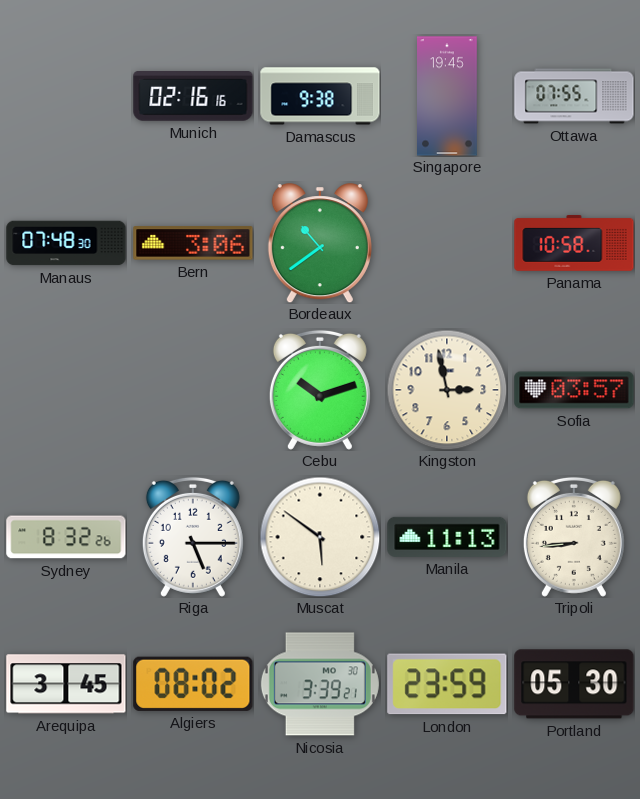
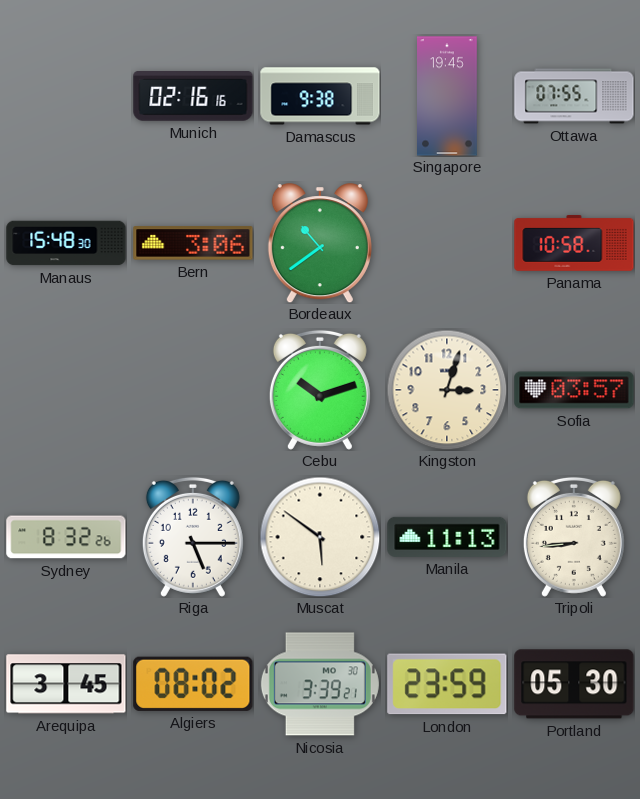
Manaus: 07:48 -> 15:48
Kingston: 2:58 -> 3:03
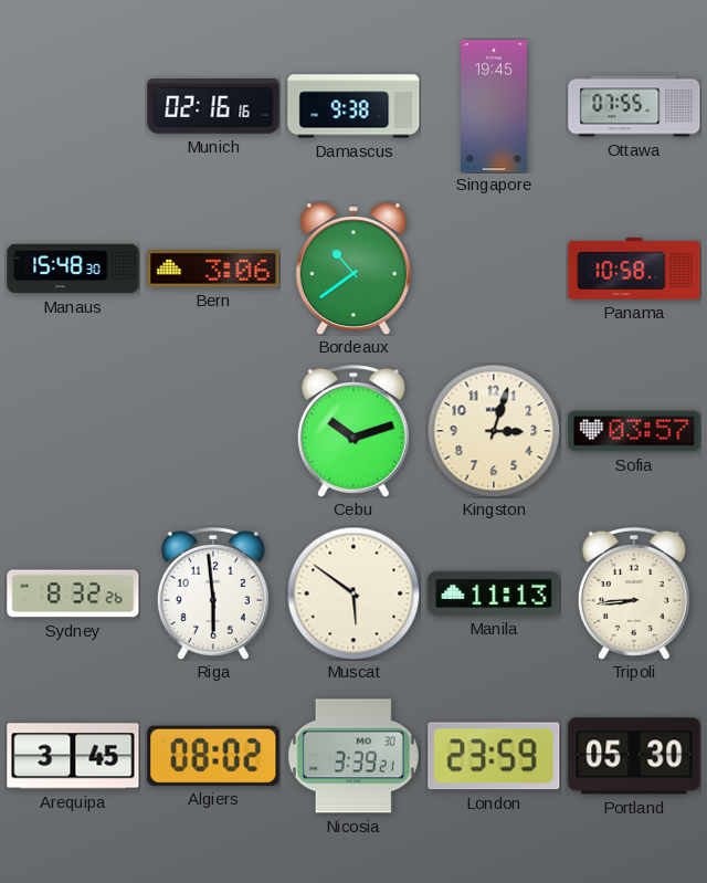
Riga: 5:15 -> 5:59
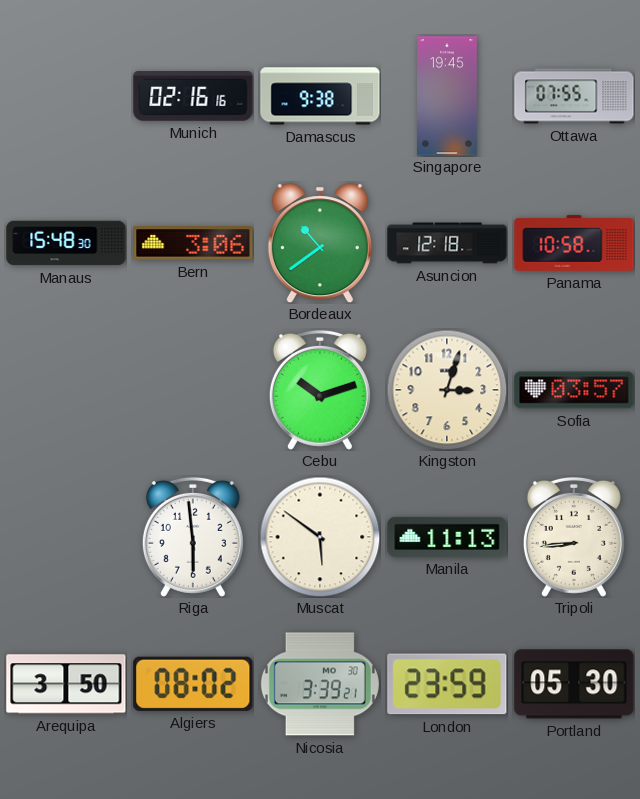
Asuncion: none -> 12:18
Sydney: 8:32 -> none
Arequipa: 3:45 -> 3:50
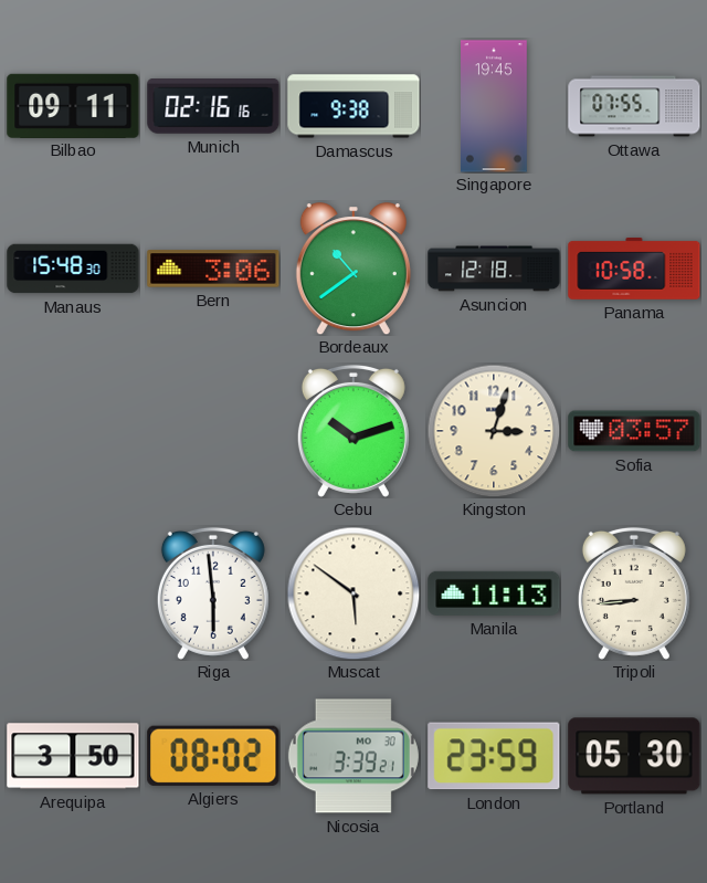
Bilbao: none -> 09:11
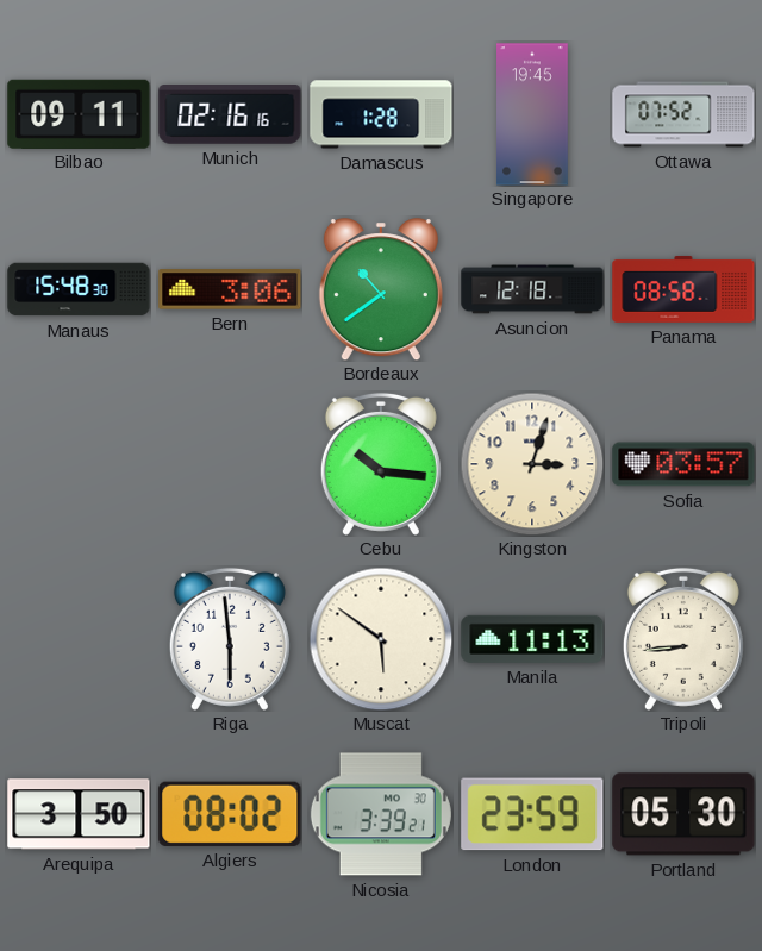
Damascus: 9:38 -> 1:28
Ottawa: 07:55 -> 07:52
Panama: 10:58 -> 08:58
Cebu: 10:12 -> 10:16
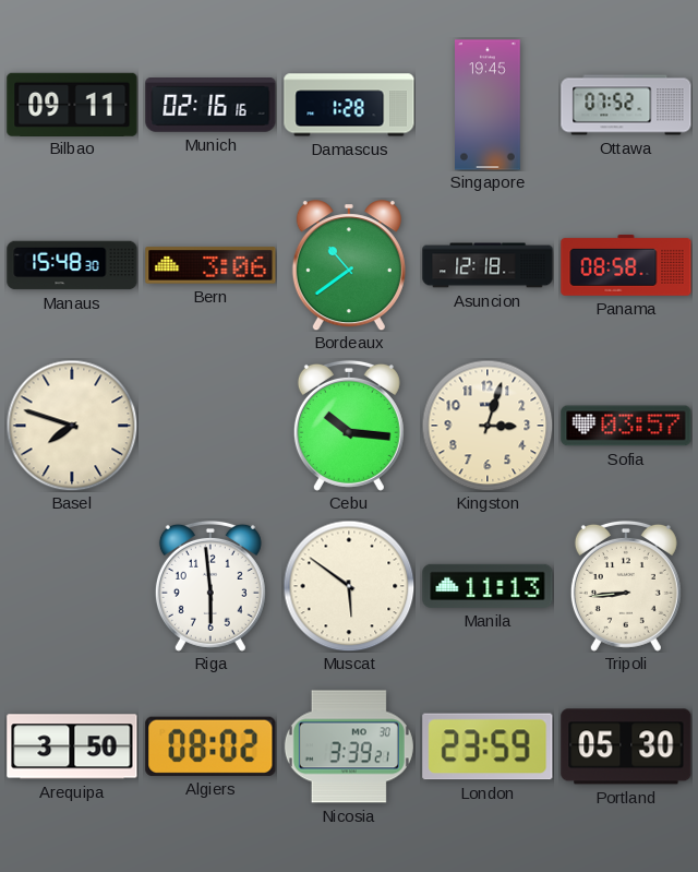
Basel: none -> 7:48
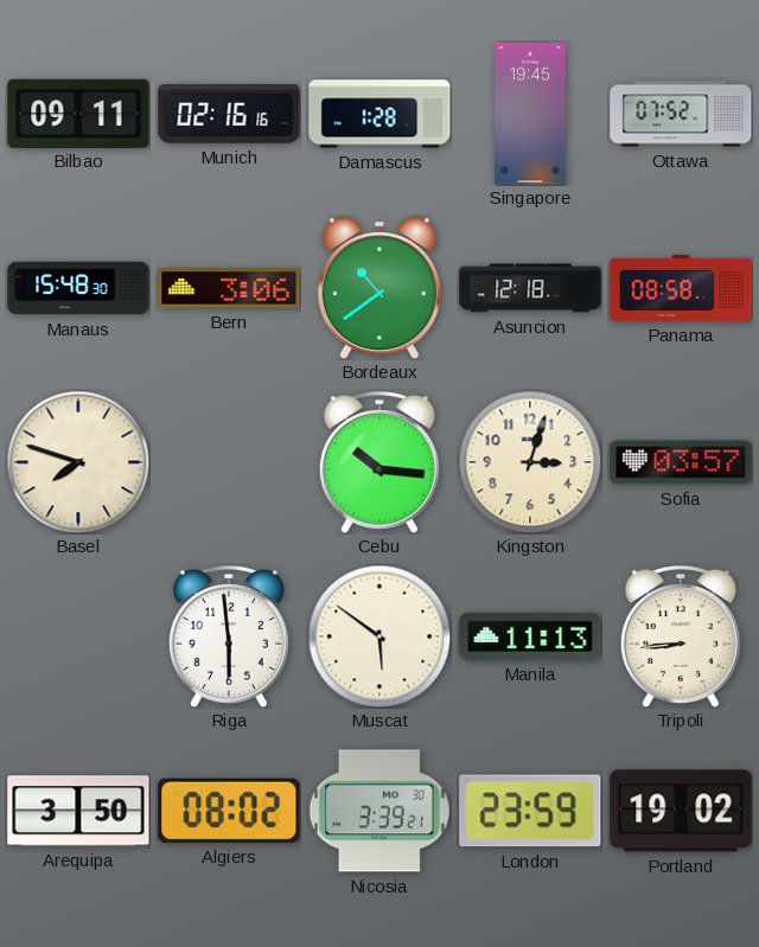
Portland: 05:30 -> 19:02
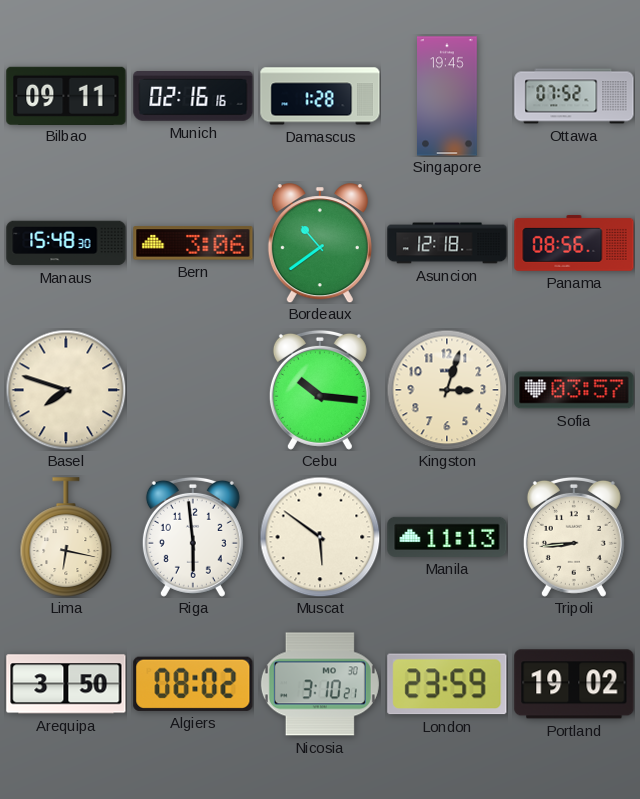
Panama: 08:58 -> 08:56
Lima: none -> 6:17
Nicosia: 3:39 -> 3:10
